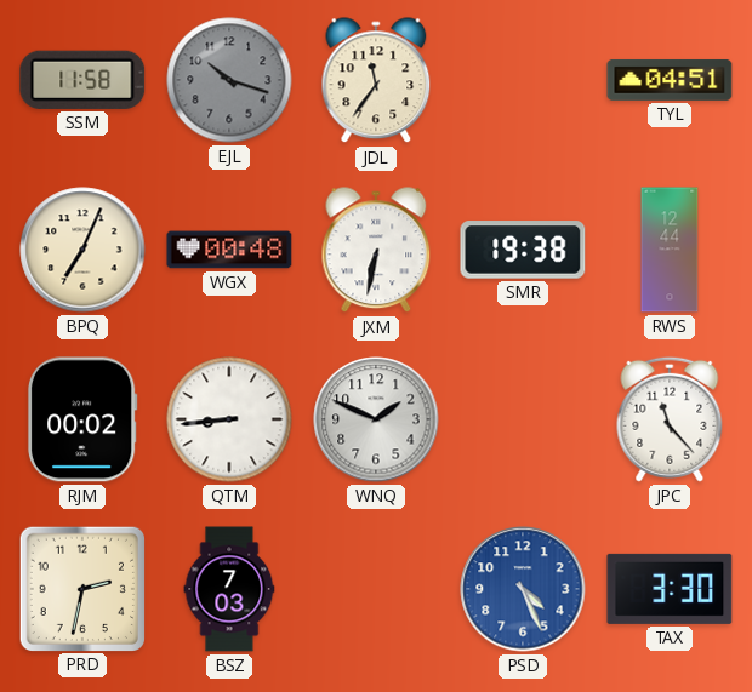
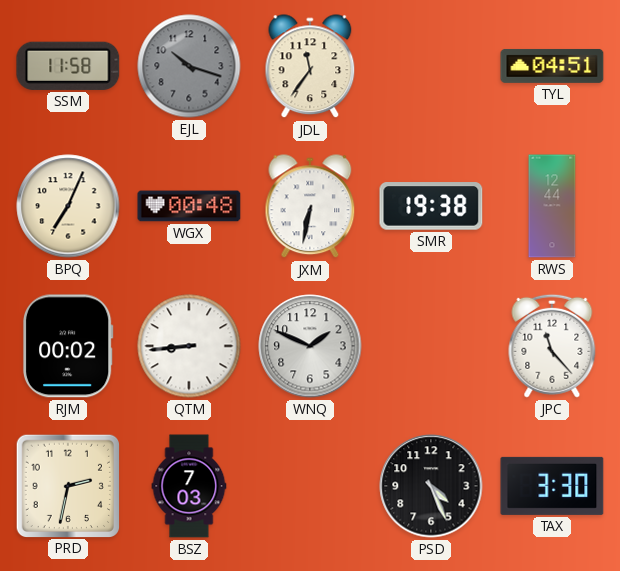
PSD dial: blue -> black
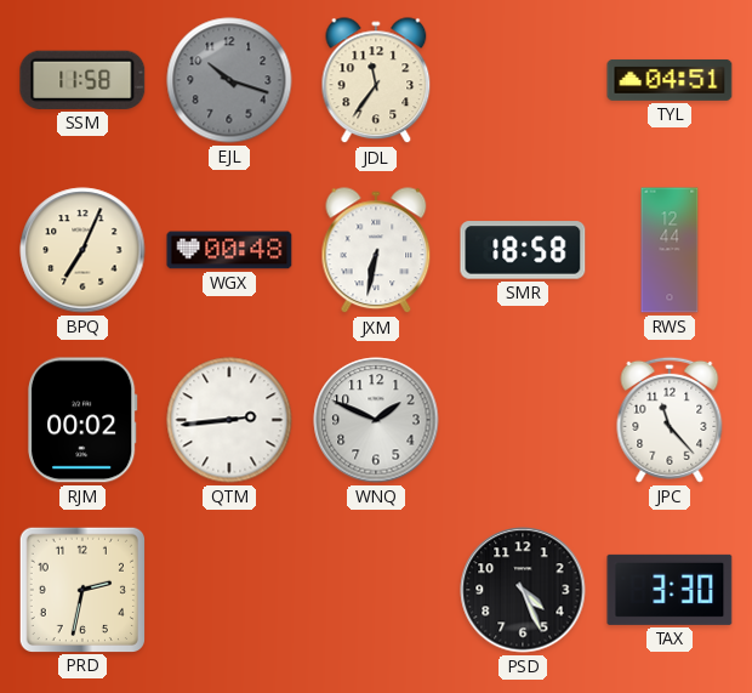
SMR: 19:38 -> 18:58
QTM: 8:44 -> 2:44
BSZ: 7:03 -> none
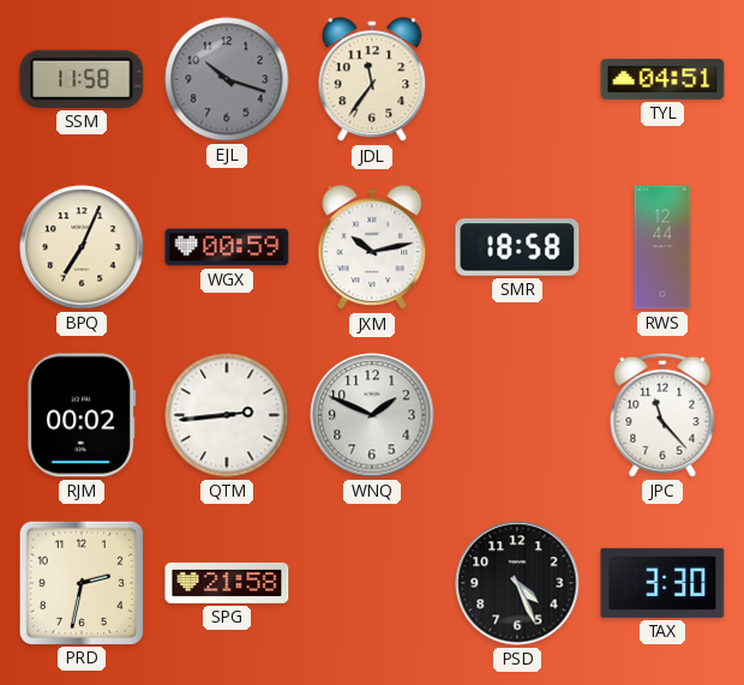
WGX: 00:48 -> 00:59
JXM: 6:32 -> 10:13
SPG: none -> 21:58
